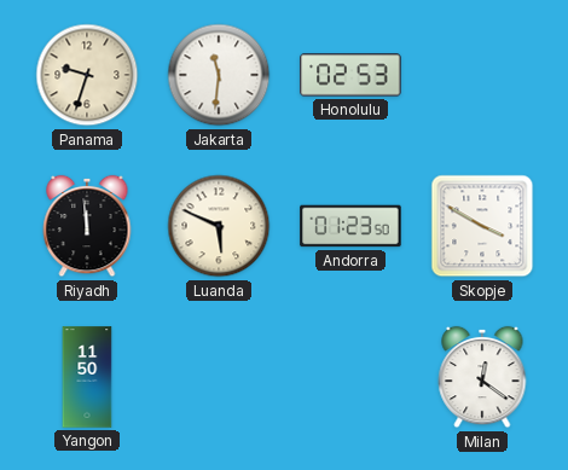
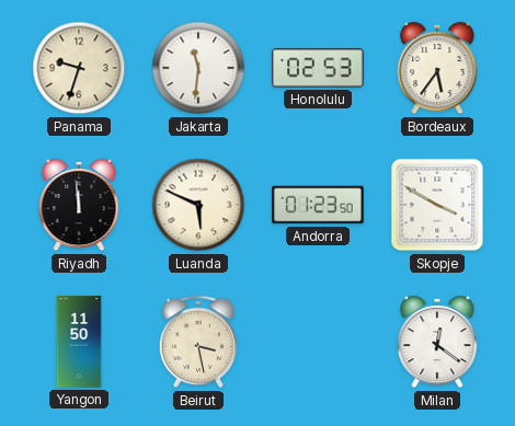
Bordeaux: none -> 5:36
Beirut: none -> 3:28
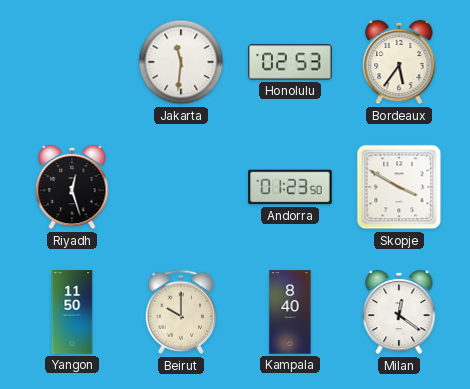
Panama: 9:33 -> none
Riyadh: 11:59 -> 12:27
Luanda: 5:49 -> none
Beirut: 3:28 -> 10:00
Kampala: none -> 8:40
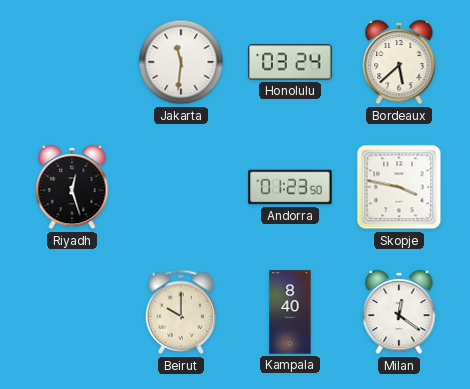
Honolulu: 02:53 -> 03:24
Bordeaux: 5:36 -> 5:38
Skopje: 3:50 -> 3:47
Yangon: 11:50 -> none
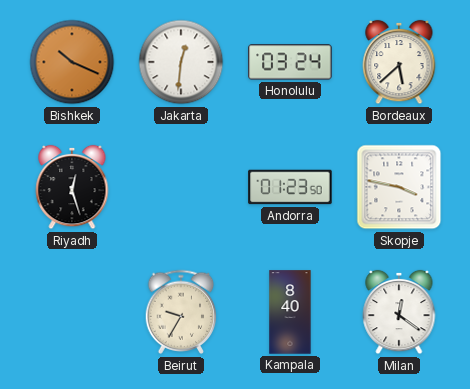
Bishkek: none -> 10:19
Jakarta: 11:31 -> 12:31
Beirut: 10:00 -> 9:35
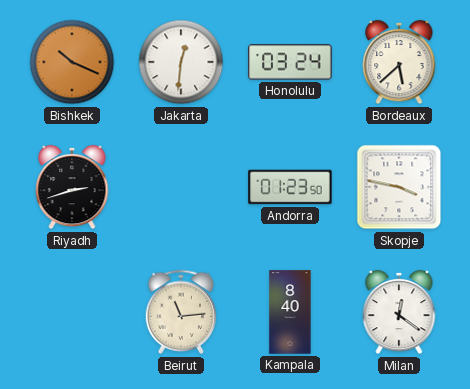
Riyadh: 12:27 -> 2:42
Beirut: 9:35 -> 11:14
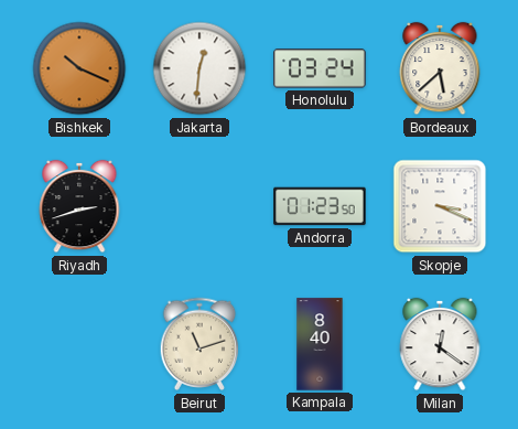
Skopje: 3:47 -> 3:19
Beirut: 11:14 -> 11:12
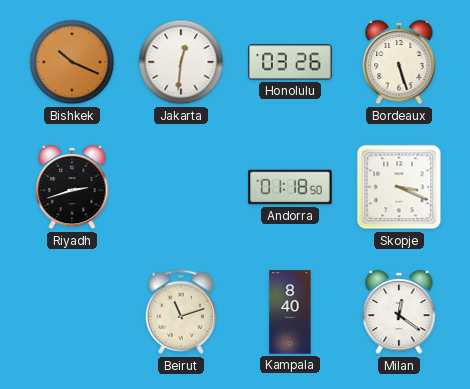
Honolulu: 03:24 -> 03:26
Bordeaux: 5:38 -> 5:27
Andorra: 01:23 -> 01:18
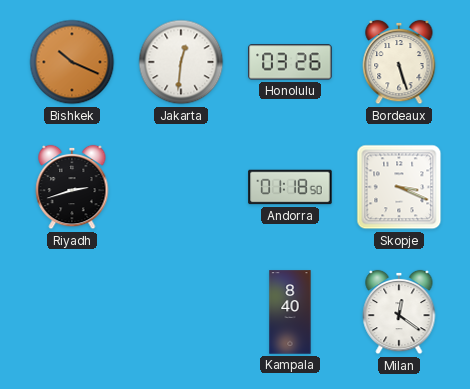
Beirut: 11:12 -> none
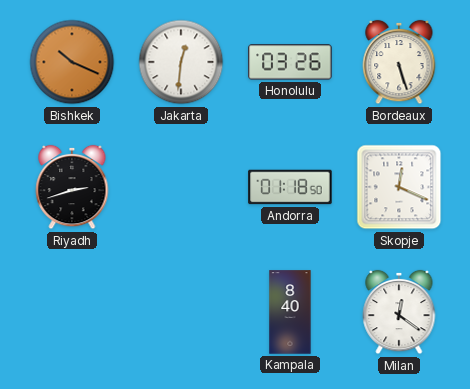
Skopje: 3:19 -> 12:19
